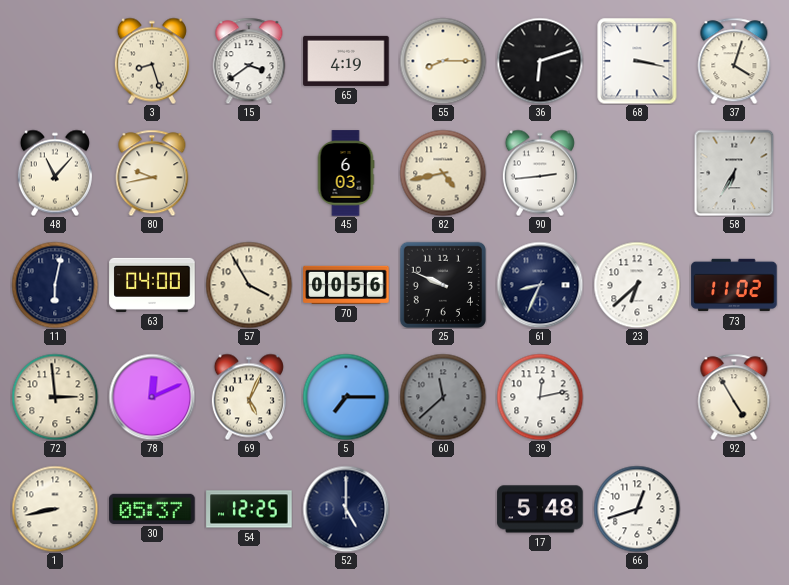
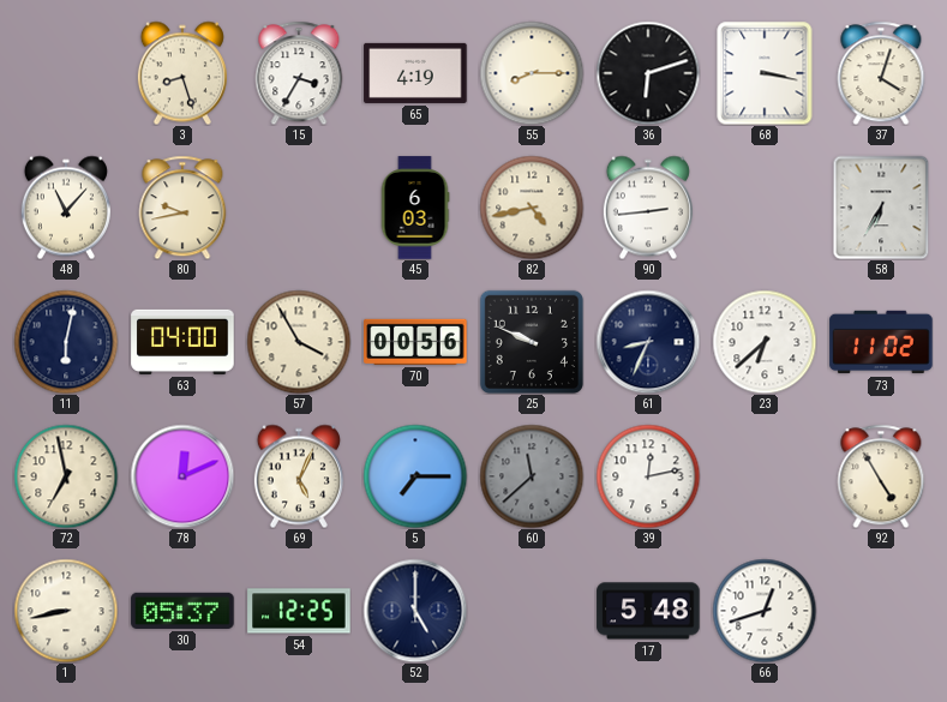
15: 3:39 -> 3:35
72: 2:59 -> 6:58
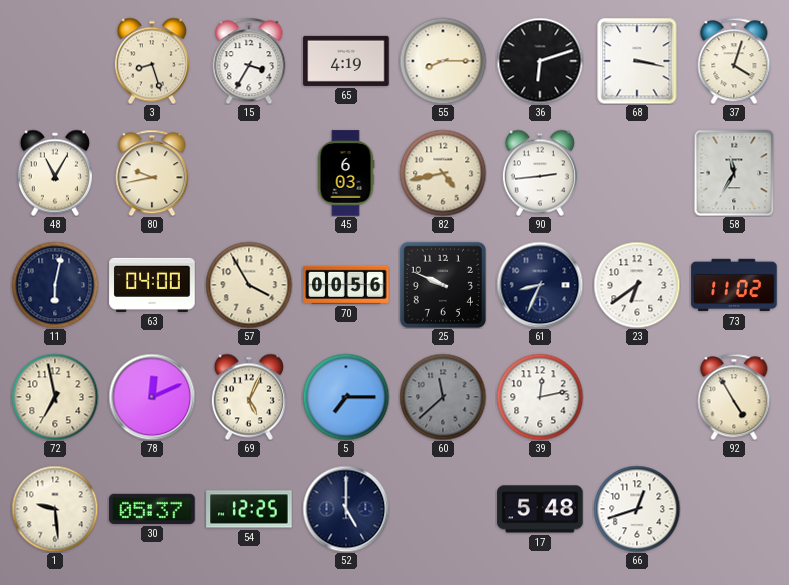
48: 11:07 -> 11:05
58: 6:35 -> 11:35
23: 6:38 -> 6:39
1: 8:43 -> 9:29
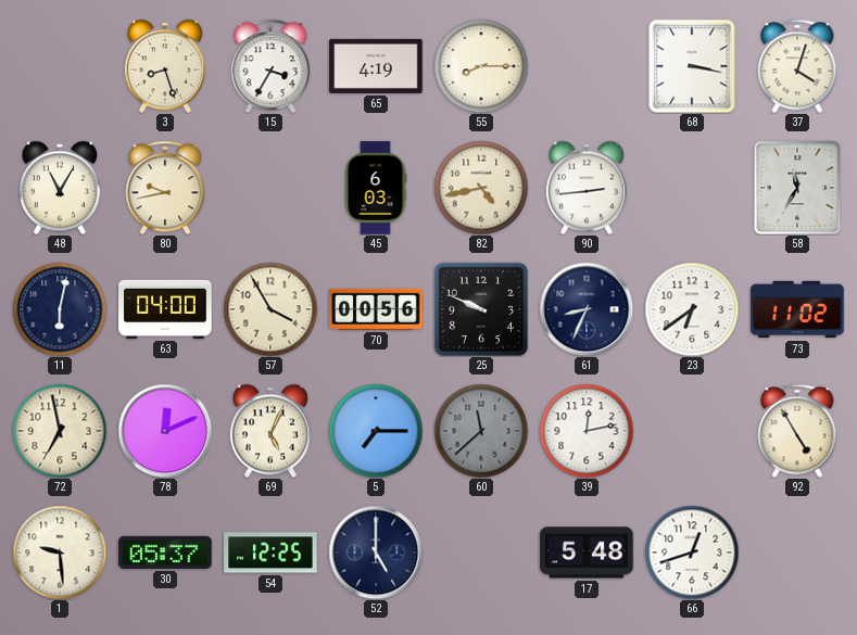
36: 6:12 -> none
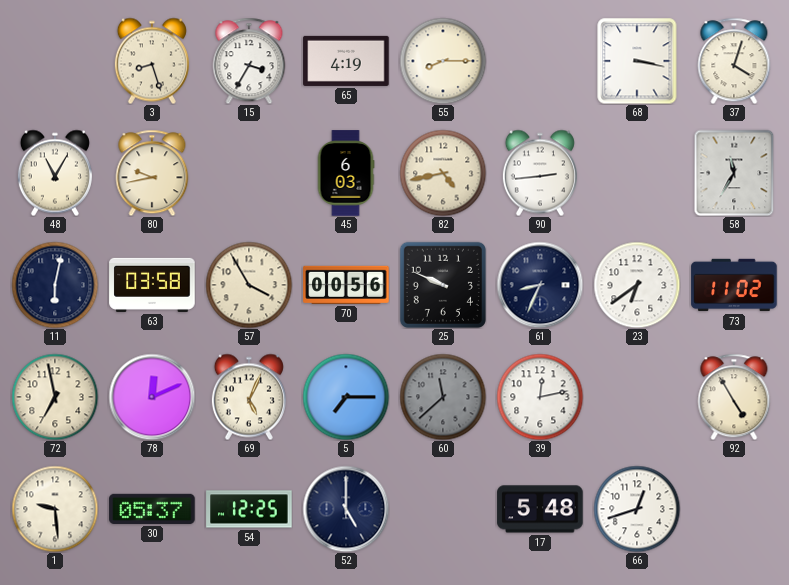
63: 04:00 -> 03:58
